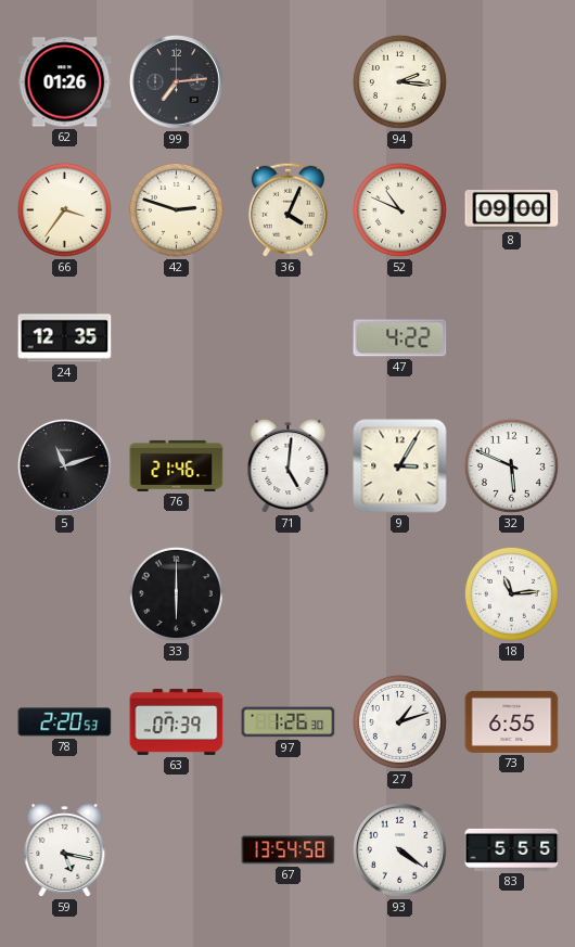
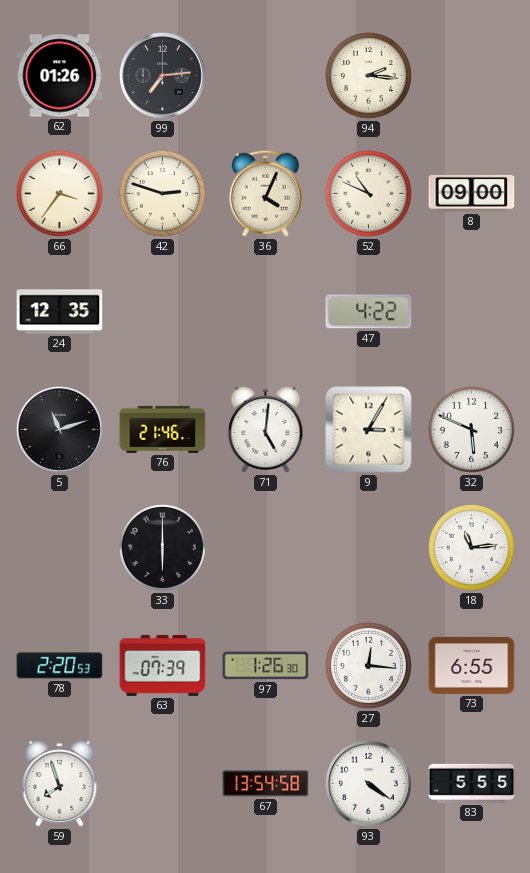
27: 1:12 -> 12:16
59: 5:17 -> 7:57
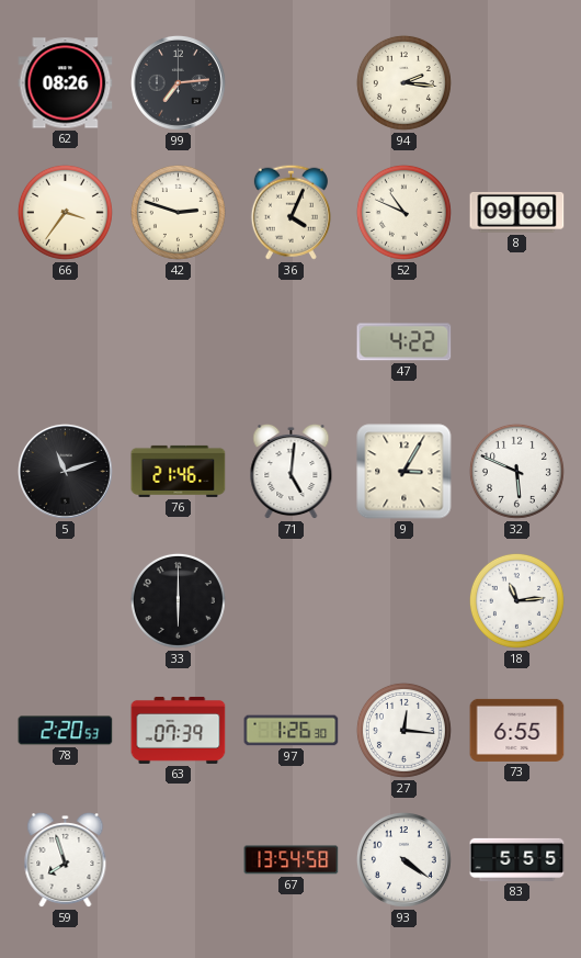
62: 01:26 -> 08:26
24: 12:35 -> none
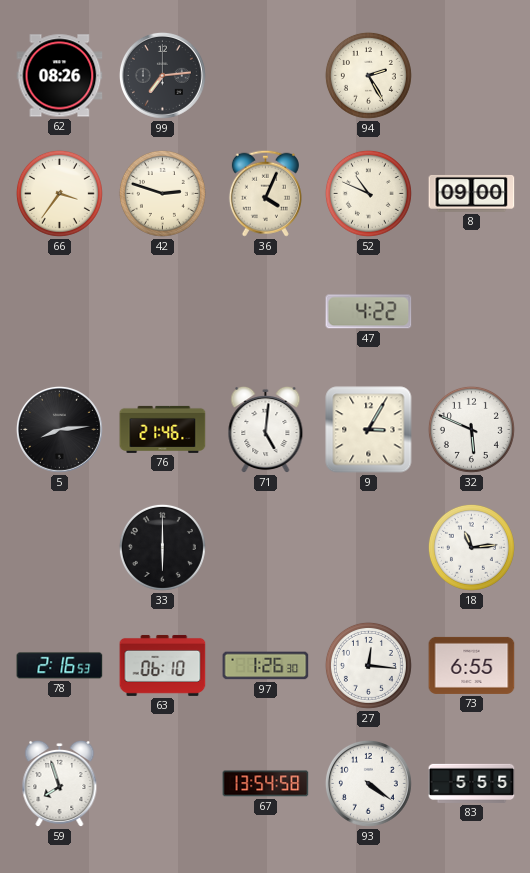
94: 2:16 -> 2:25
5: 11:12 -> 8:14
78: 2:20 -> 2:16
63: 07:39 -> 06:10
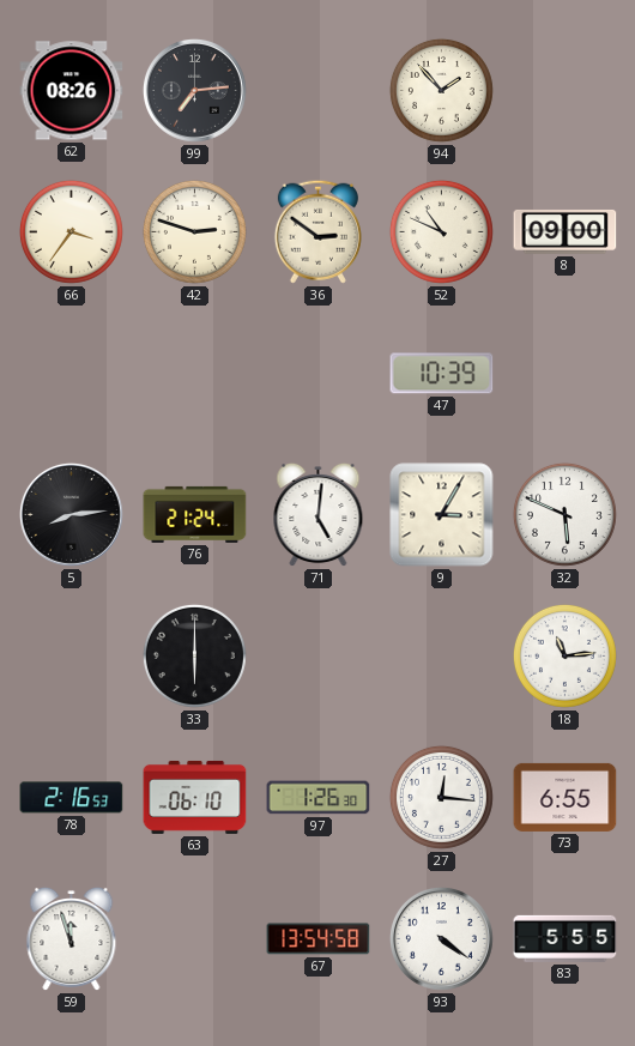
94: 2:25 -> 1:53
36: 4:04 -> 2:51
47: 4:22 -> 10:39
76: 21:46 -> 21:24
59: 7:57 -> 11:57
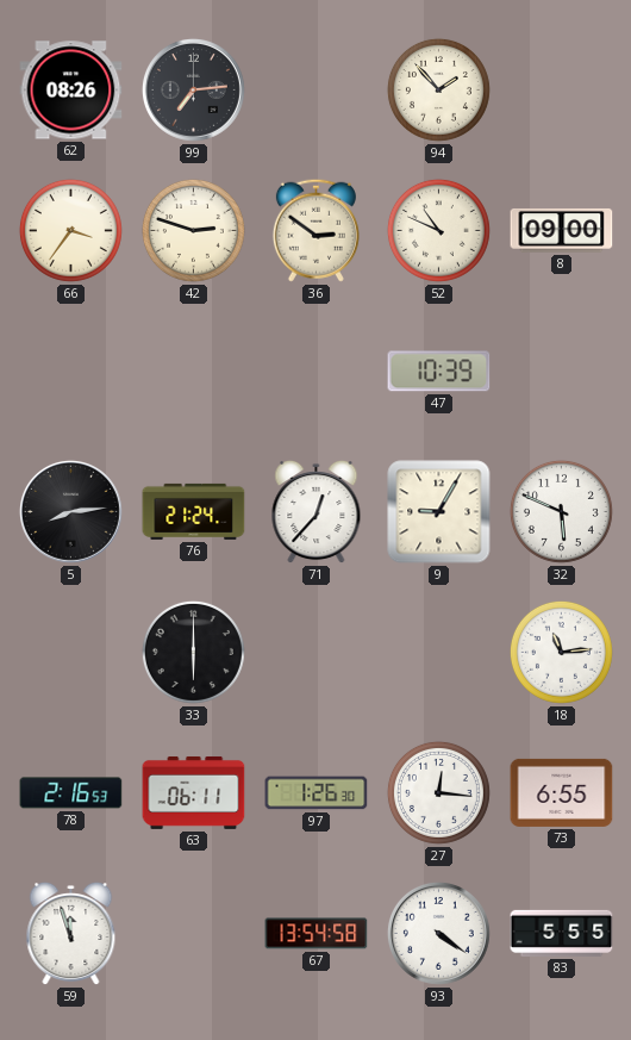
71: 5:01 -> 12:37
9: 3:05 -> 9:05
63: 06:10 -> 06:11
